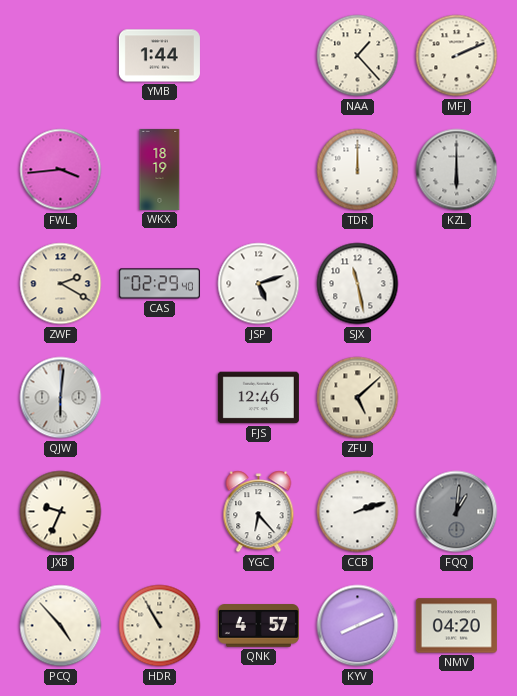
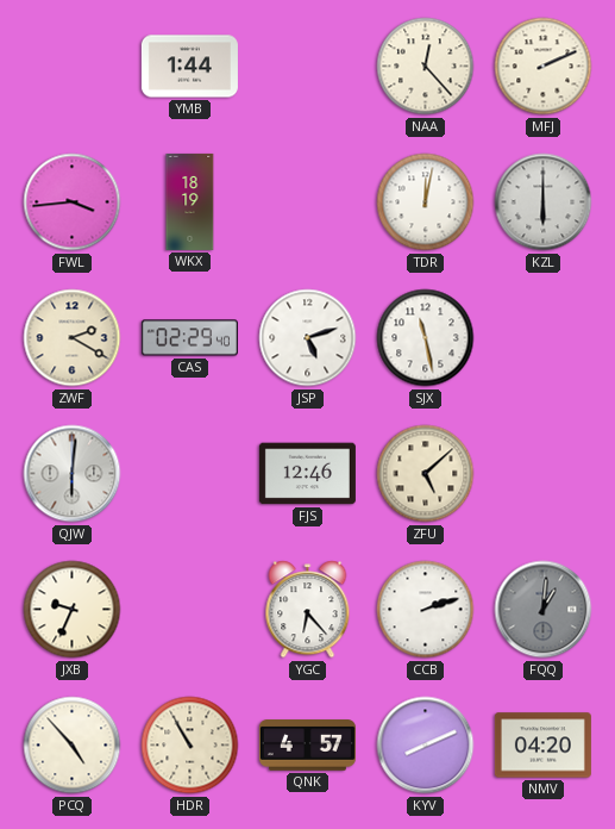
NAA: 1:23 -> 12:23
TDR: 12:00 -> 12:02
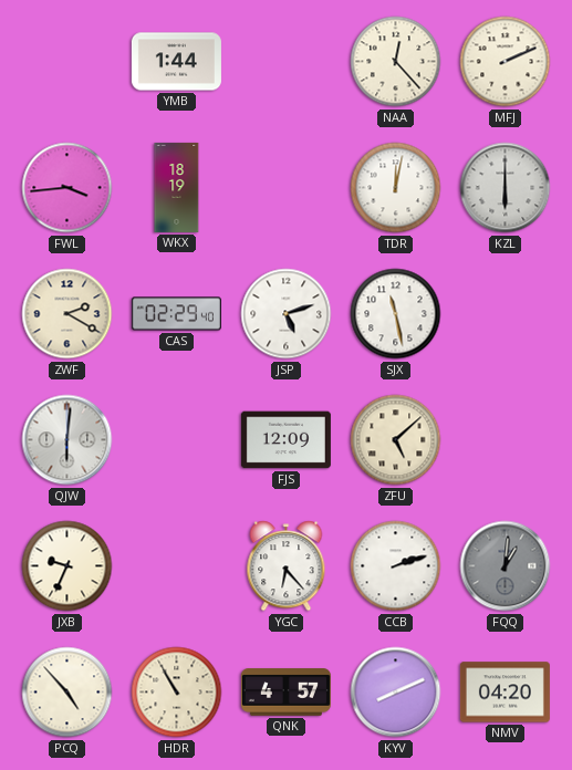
FJS: 12:46 -> 12:09
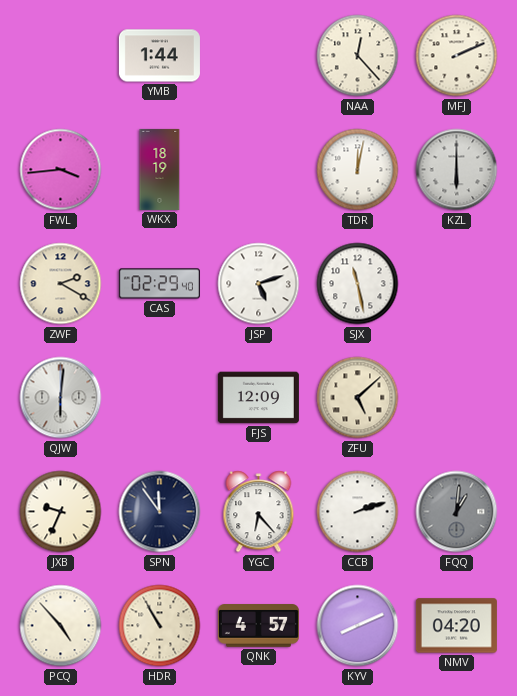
SPN: none -> 11:54
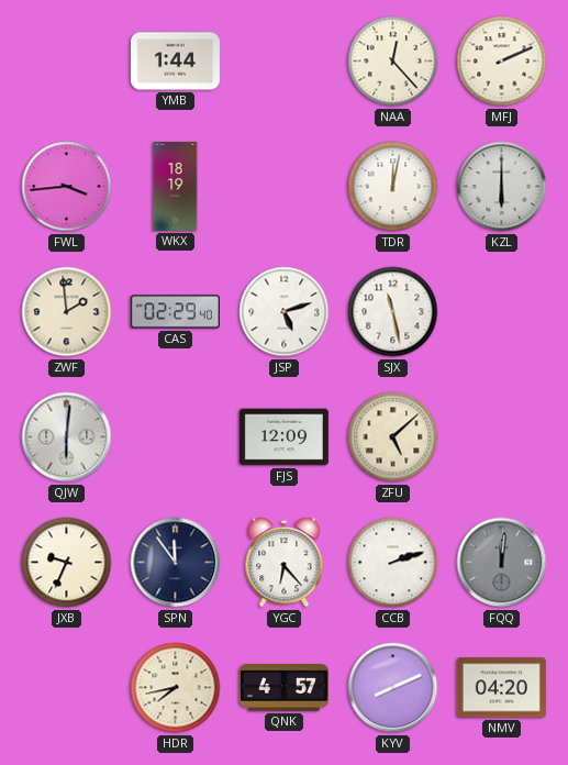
ZWF: 2:20 -> 1:59
FQQ: 1:01 -> 12:01
PCQ: 4:53 -> none
HDR: 10:55 -> 7:43
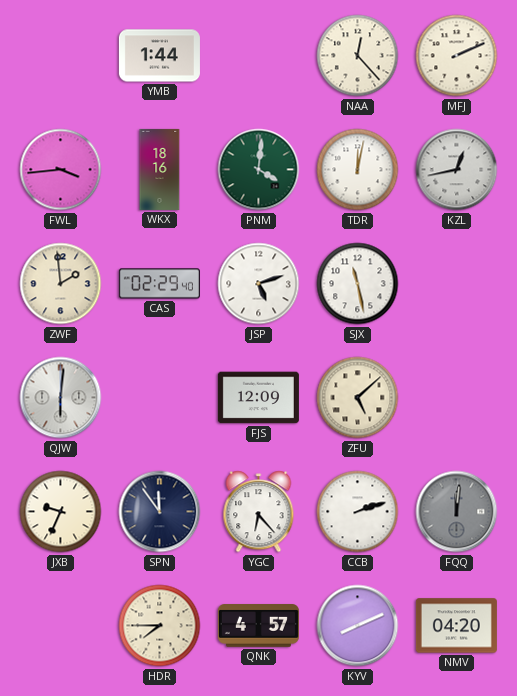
WKX: 18:19 -> 18:16
PNM: none -> 4:01
KZL: 6:00 -> 12:43
HDR: 7:43 -> 7:45
